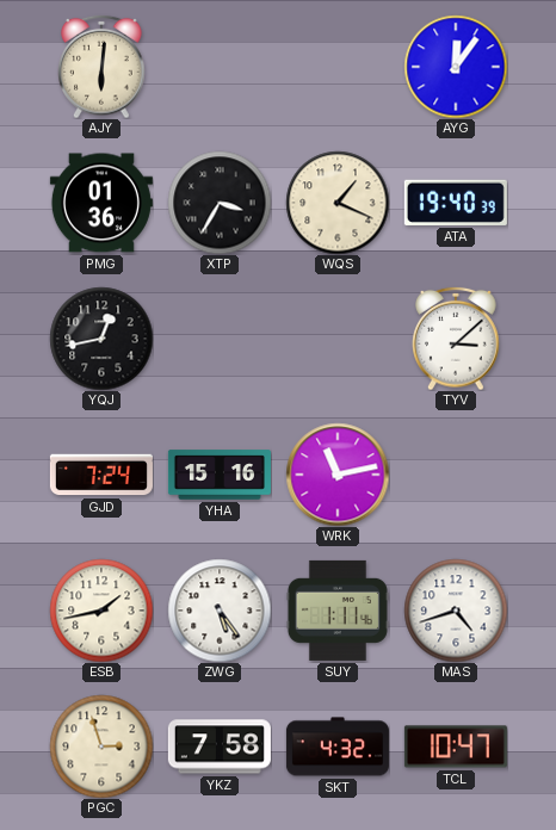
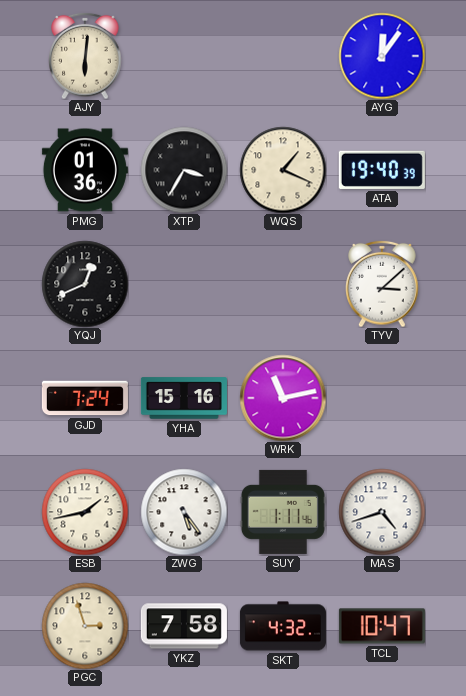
YQJ: 12:43 -> 12:41
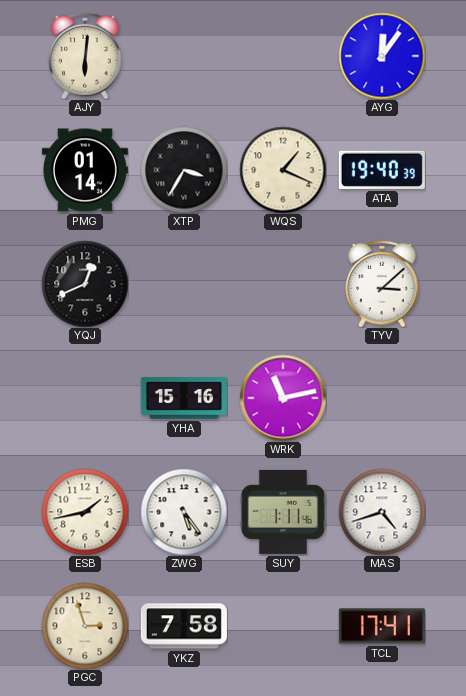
PMG: 01:36 -> 01:14
GJD: 7:24 -> none
SKT: 4:32 -> none
TCL: 10:47 -> 17:41
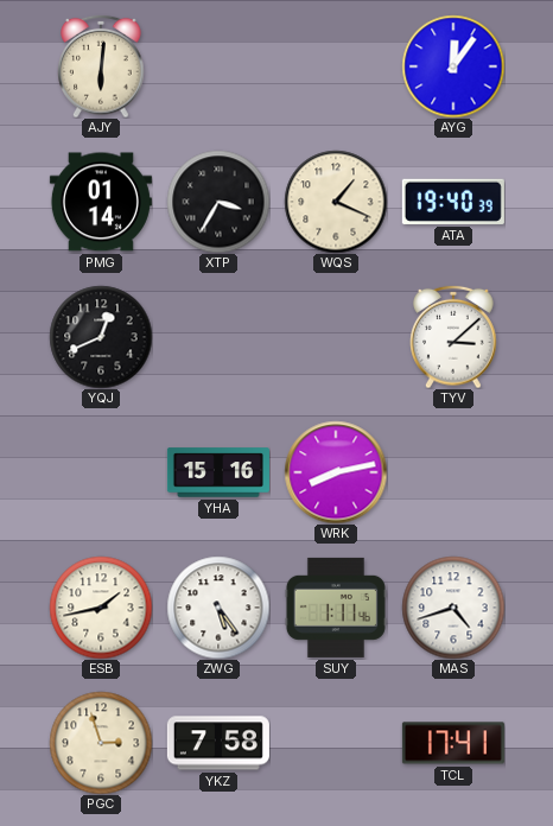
WRK: 11:13 -> 8:13
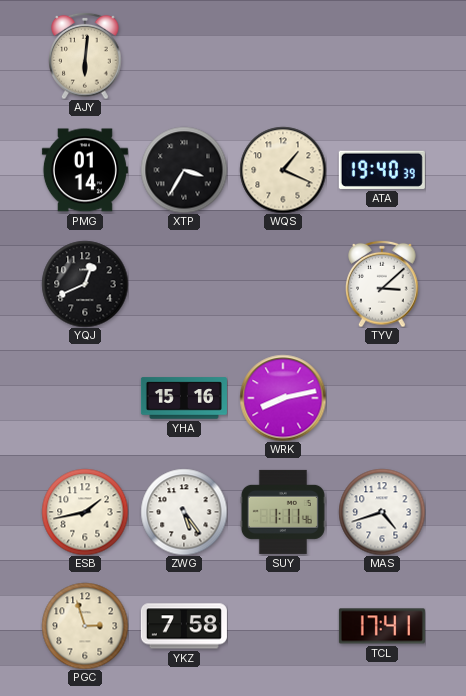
AYG: 12:06 -> none
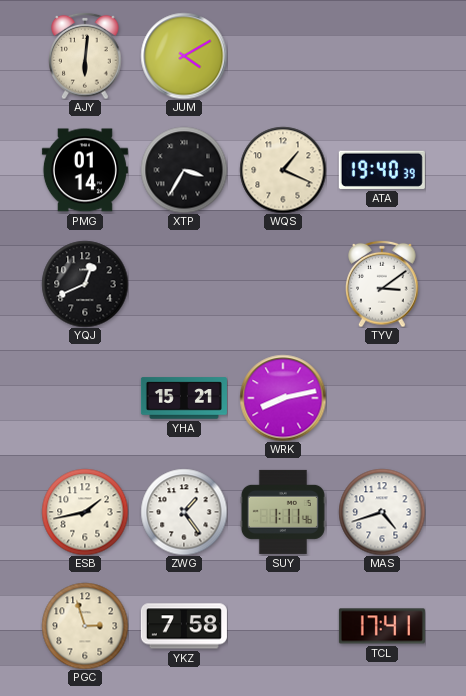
JUM: none -> 4:10
TYV: 3:08 -> 3:09
YHA: 15:16 -> 15:21
ZWG: 5:24 -> 1:24
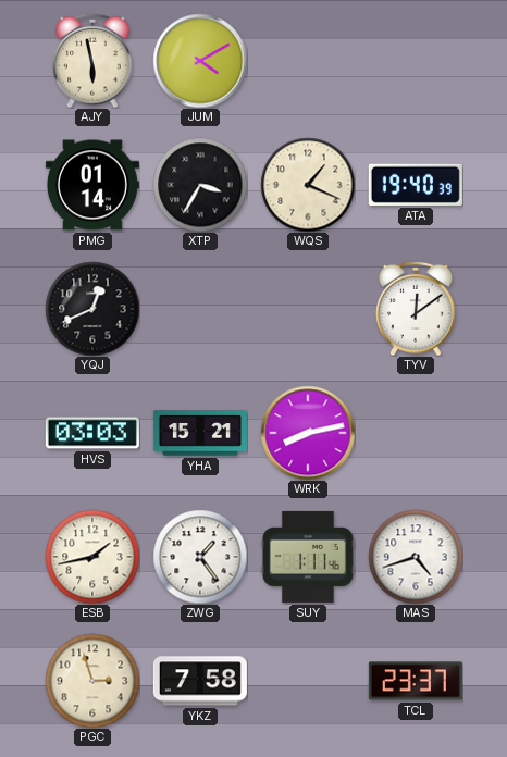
AJY: 6:01 -> 5:58
TYV: 3:09 -> 12:09
HVS: none -> 03:03
TCL: 17:41 -> 23:37
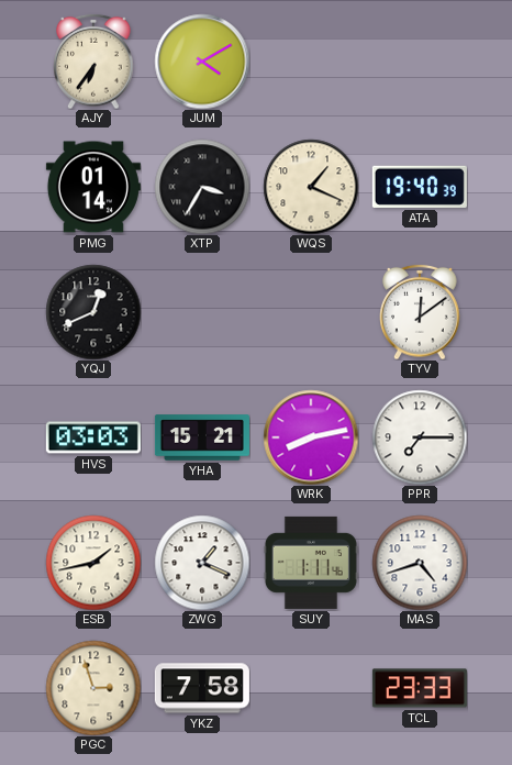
AJY: 5:58 -> 6:36
PPR: none -> 7:15
ZWG: 1:24 -> 1:19
TCL: 23:37 -> 23:33
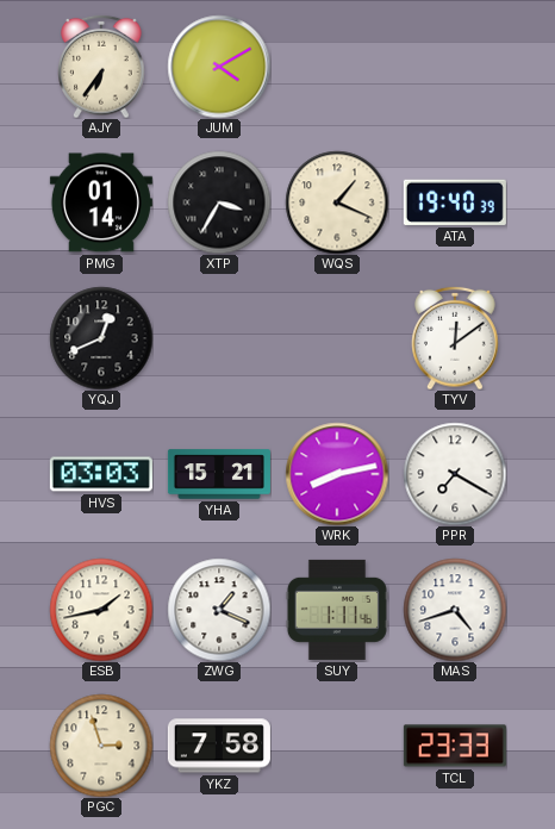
PPR: 7:15 -> 7:20
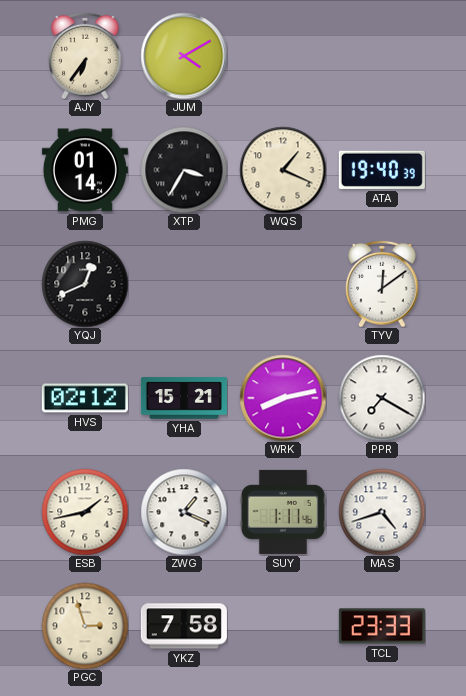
HVS: 03:03 -> 02:12
